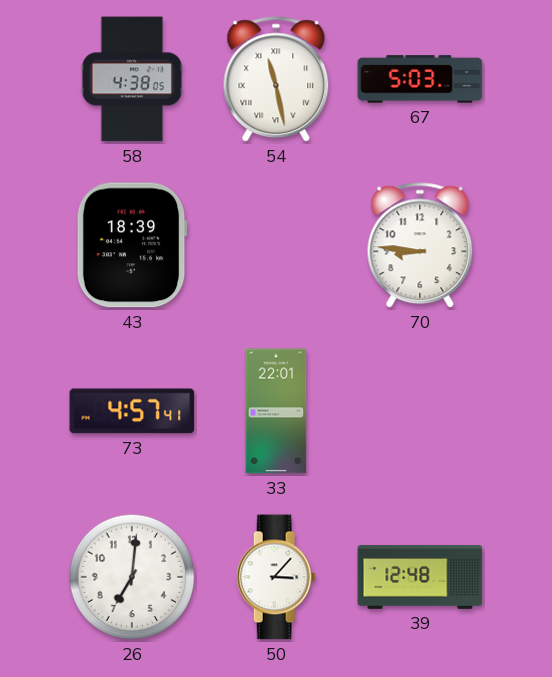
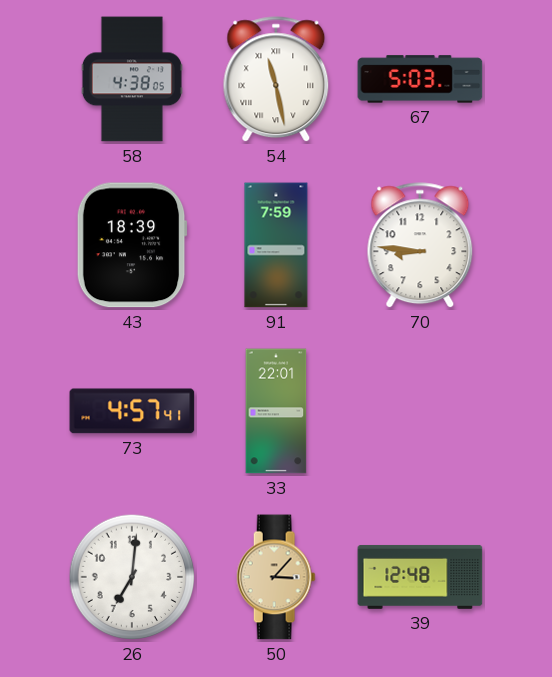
91: none -> 7:59
50 dial: white -> champagne
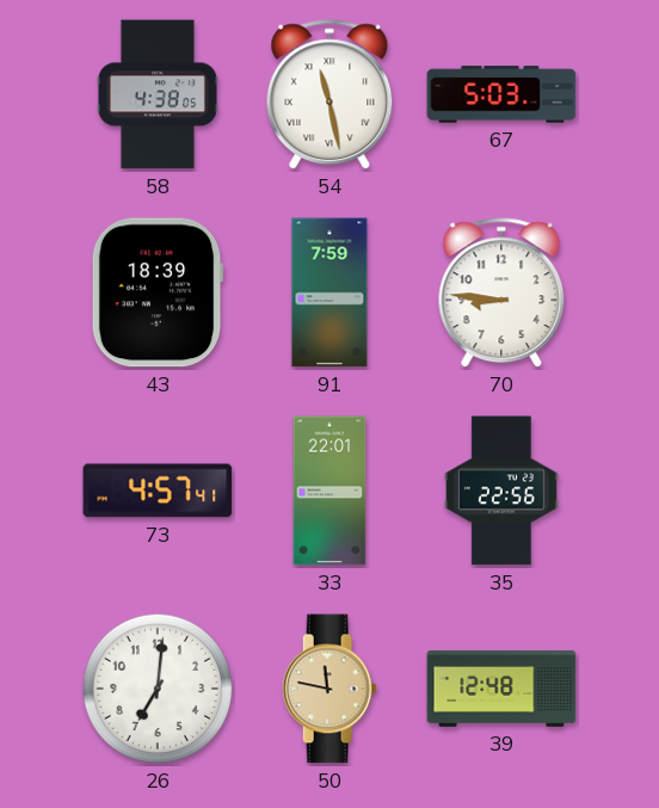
35: none -> 22:56
50: 3:07 -> 11:47
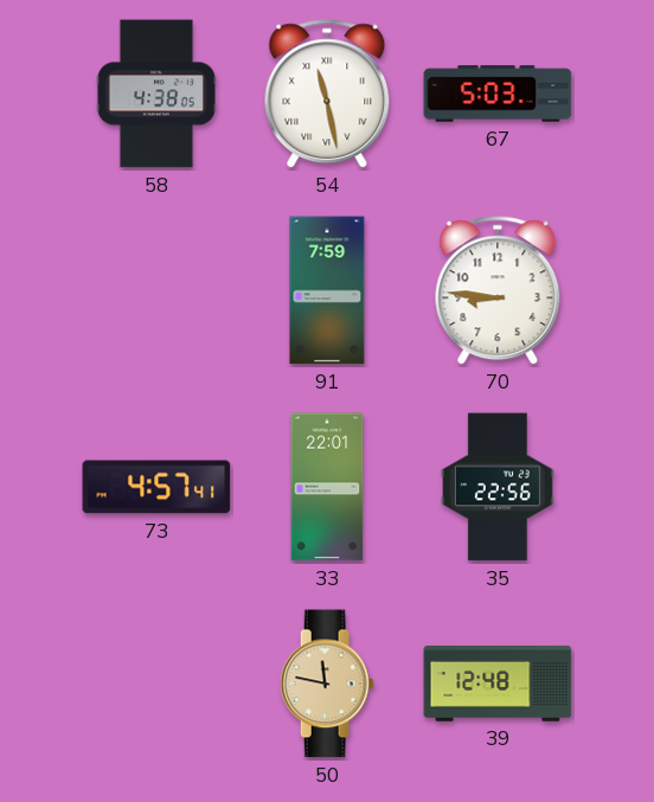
43: 18:39 -> none
26: 7:01 -> none
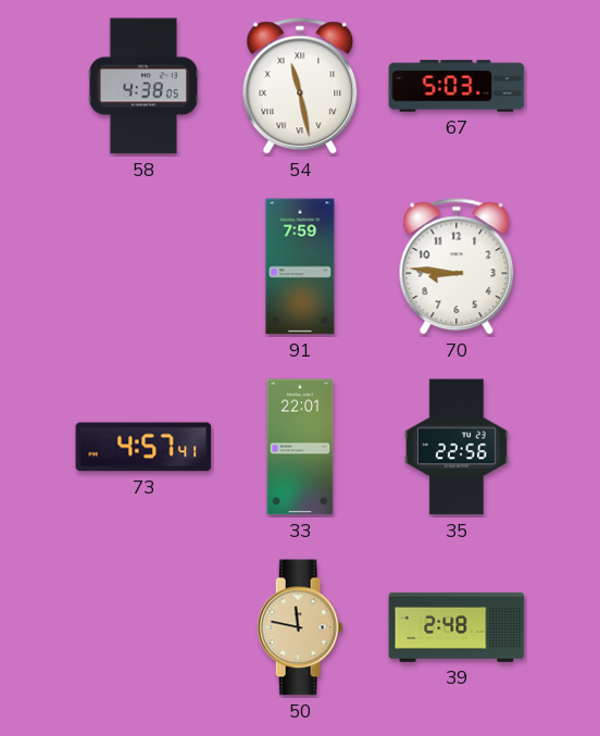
39: 12:48 -> 2:48
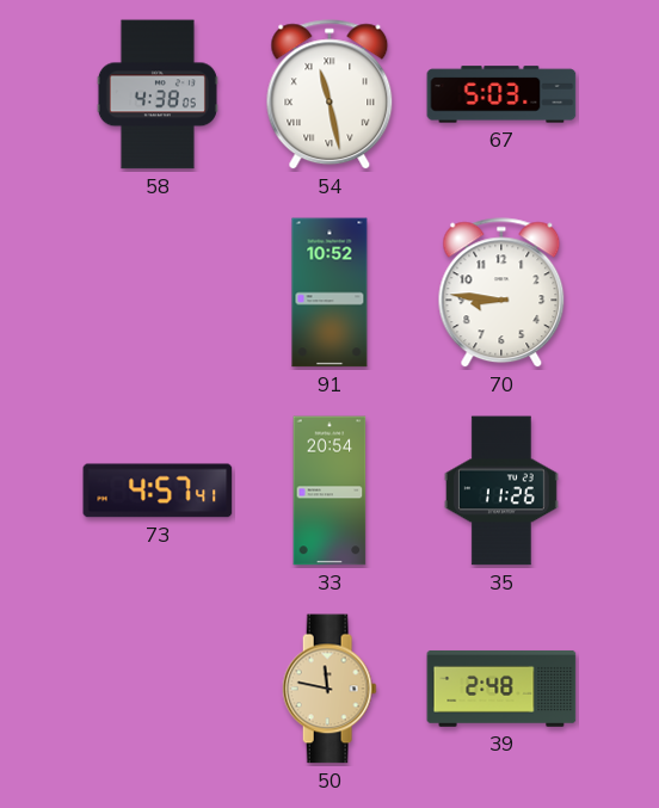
91: 7:59 -> 10:52
33: 22:01 -> 20:54
35: 22:56 -> 11:26
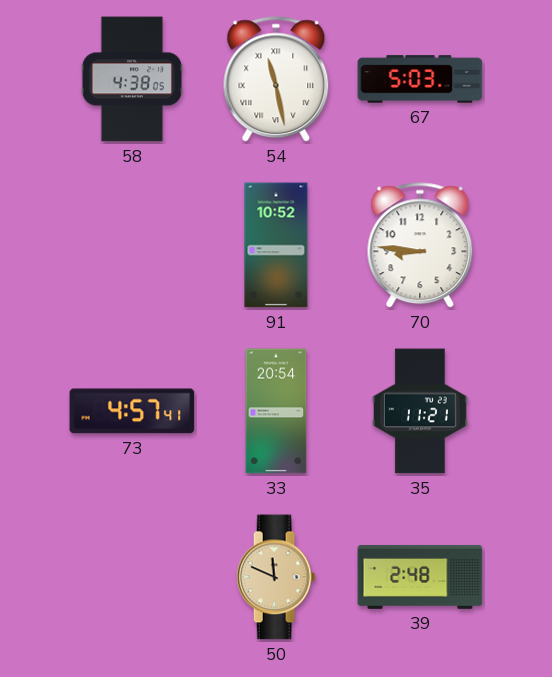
35: 11:26 -> 11:21
50: 11:47 -> 11:49
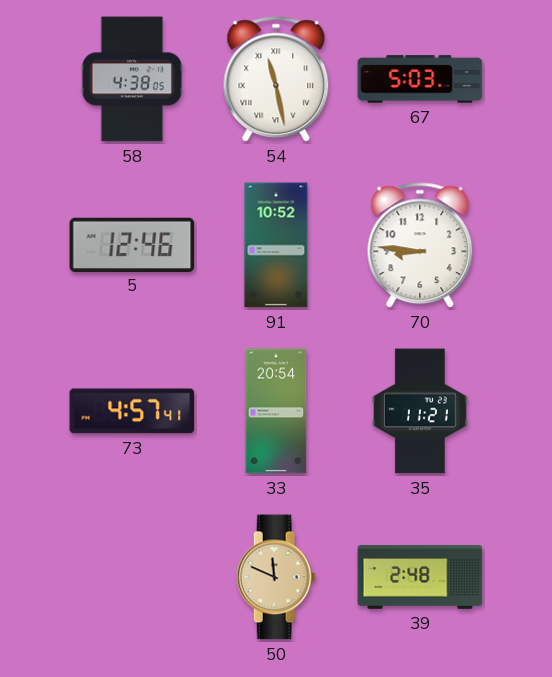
5: none -> 12:46
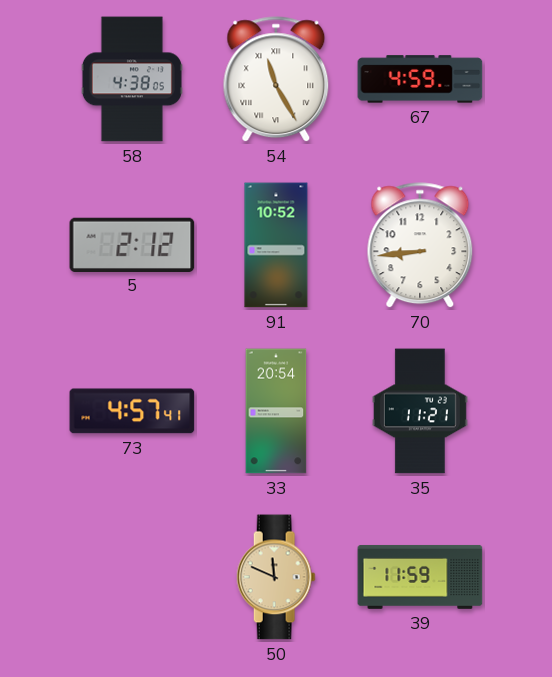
54: 11:28 -> 11:25
67: 5:03 -> 4:59
5: 12:46 -> 2:12
70: 8:46 -> 8:44
39: 2:48 -> 11:59
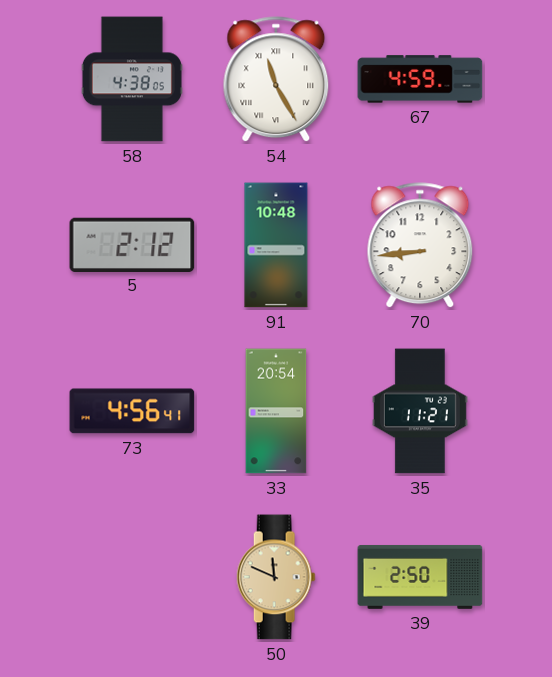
91: 10:52 -> 10:48
73: 4:57 -> 4:56
39: 11:59 -> 2:50
